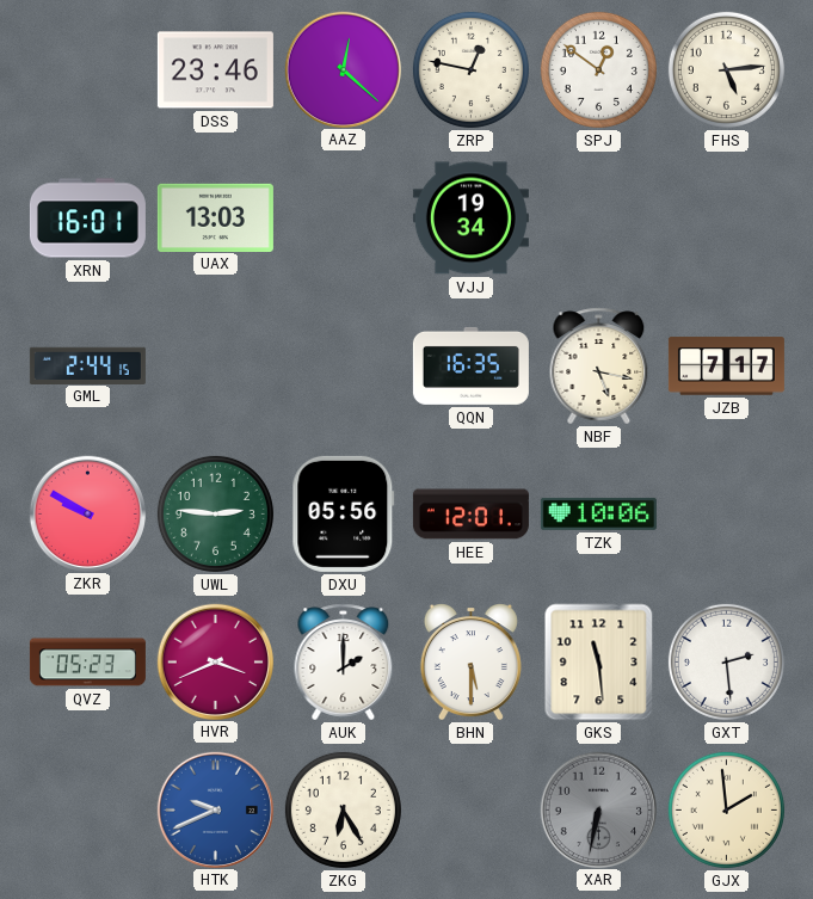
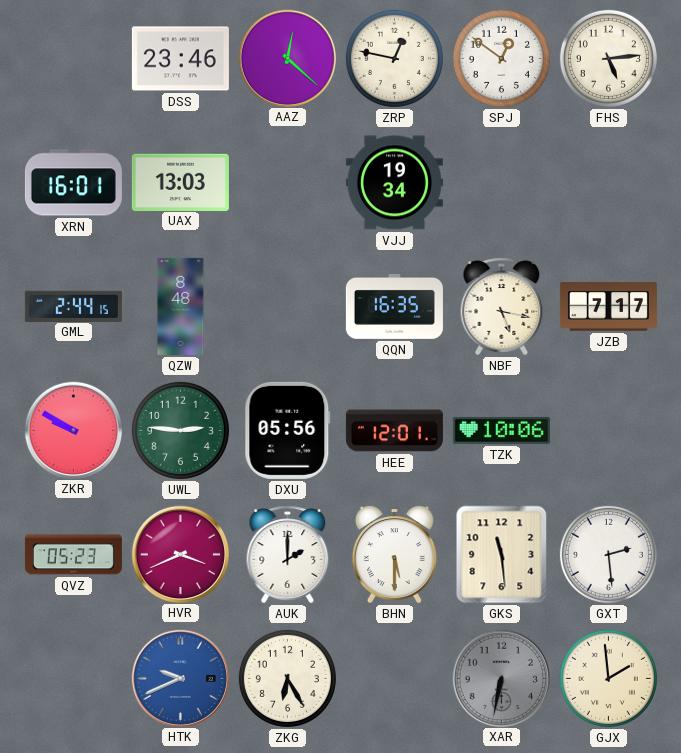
QZW: none -> 8:48
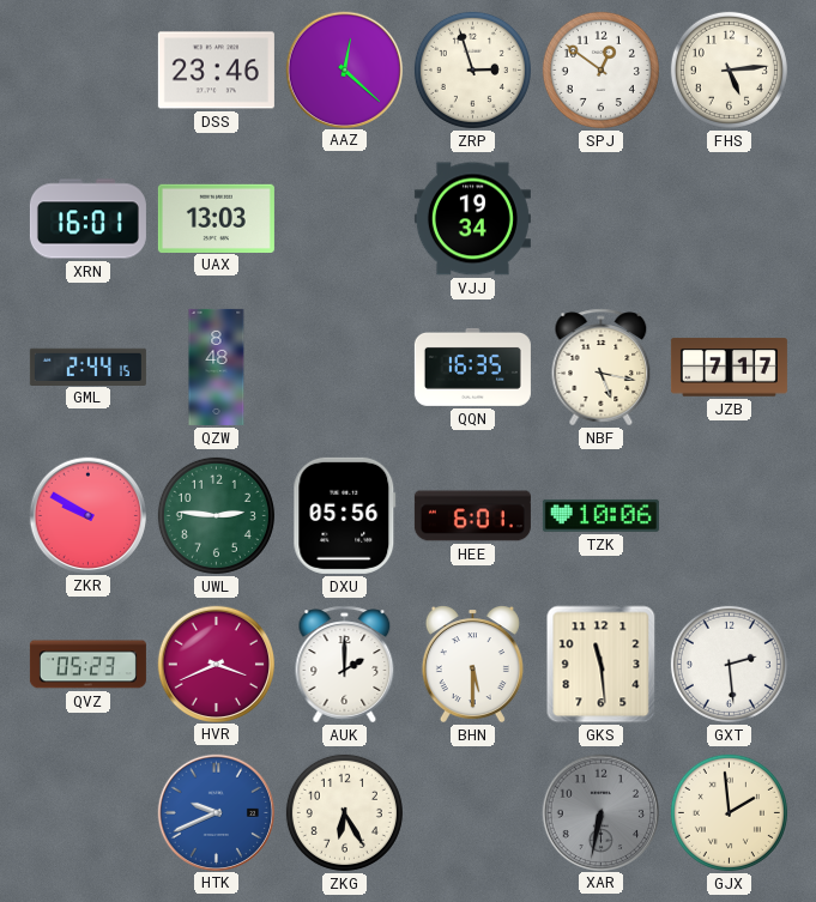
ZRP: 12:47 -> 2:57
HEE: 12:01 -> 6:01
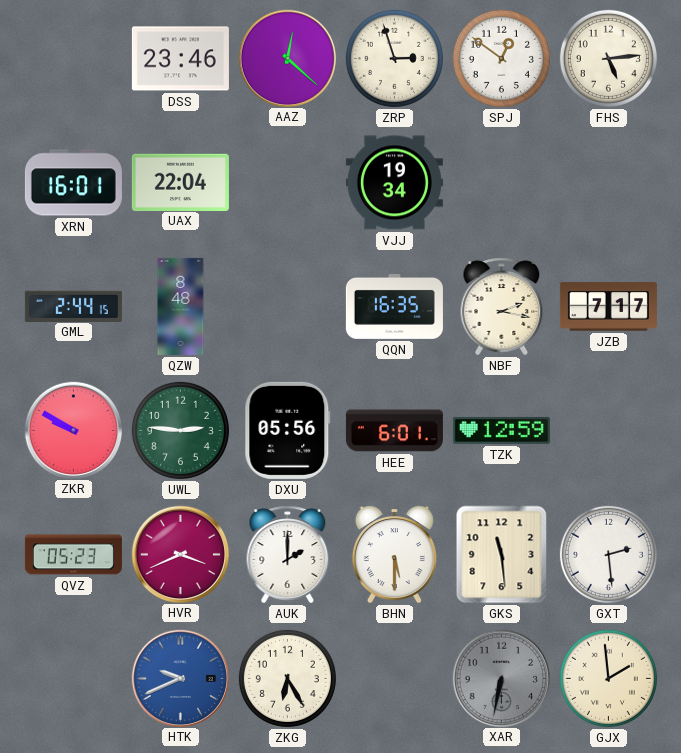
UAX: 13:03 -> 22:04
NBF: 5:17 -> 2:17
TZK: 10:06 -> 12:59
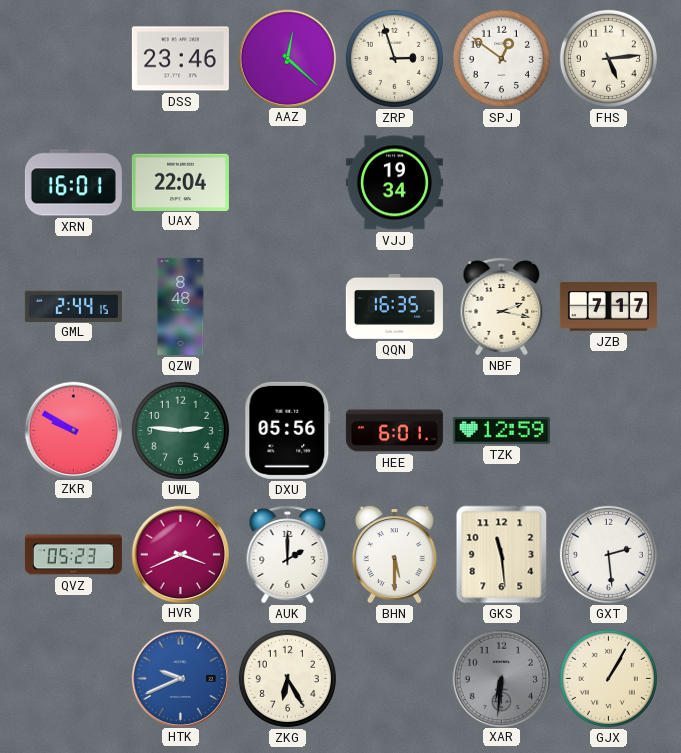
XAR: 6:32 -> 6:31
GJX: 1:59 -> 1:05
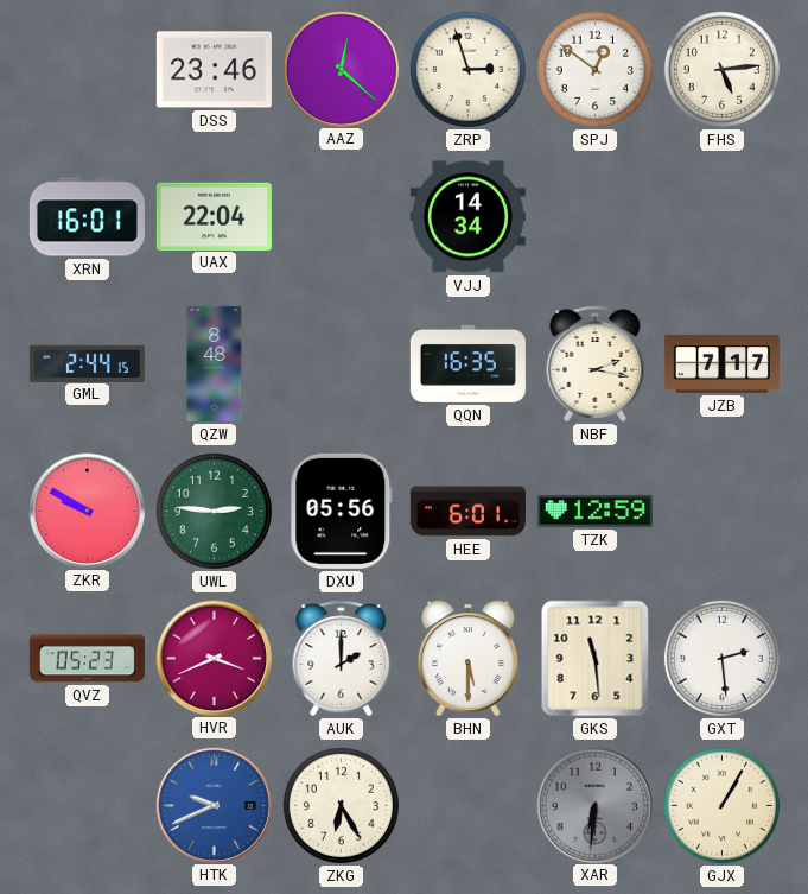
VJJ: 19:34 -> 14:34
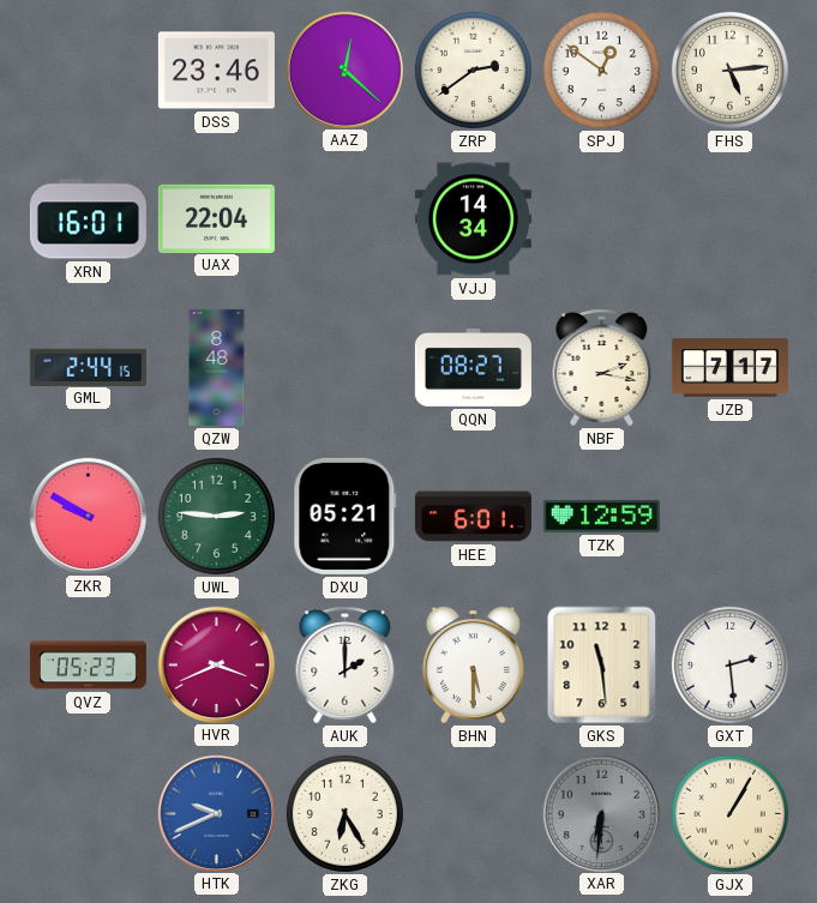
ZRP: 2:57 -> 2:39
QQN: 16:35 -> 08:27
DXU: 05:56 -> 05:21
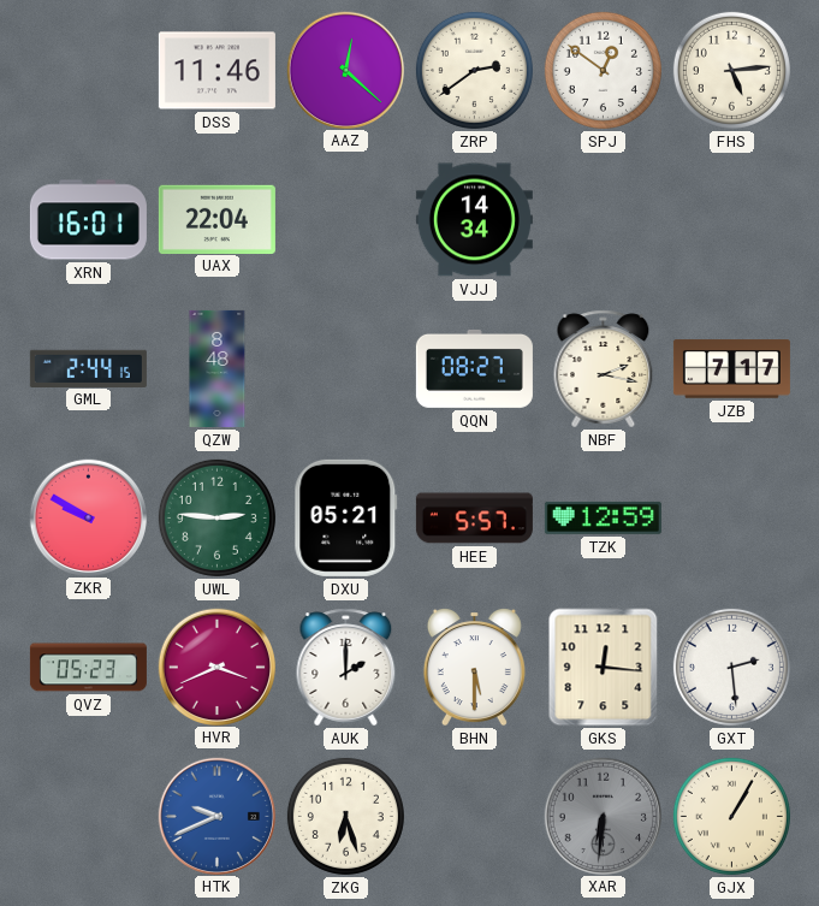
DSS: 23:46 -> 11:46
HEE: 6:01 -> 5:57
GKS: 11:29 -> 12:16
ZKG: 6:25 -> 6:27
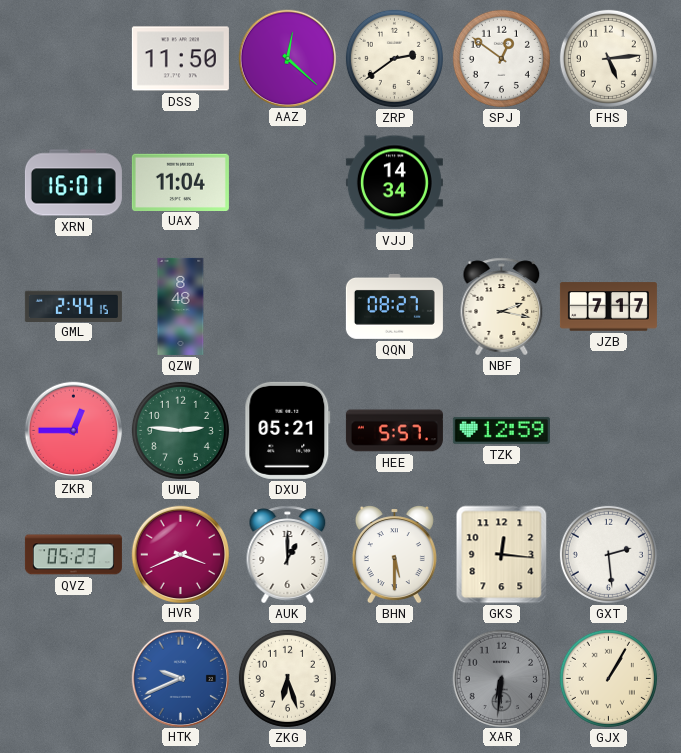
DSS: 11:46 -> 11:50
UAX: 22:04 -> 11:04
ZKR: 9:50 -> 12:45
AUK: 2:00 -> 1:00
